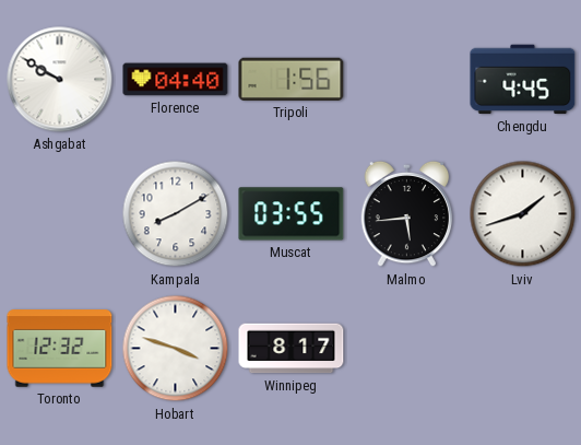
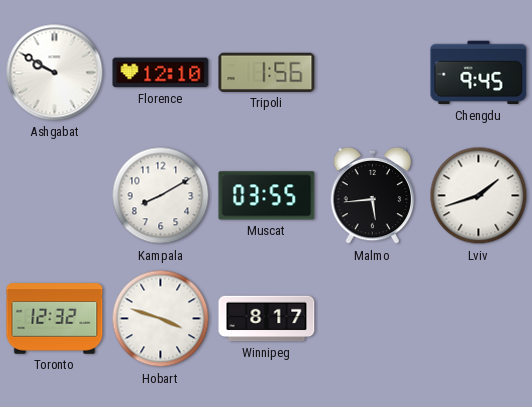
Florence: 04:40 -> 12:10
Chengdu: 4:45 -> 9:45
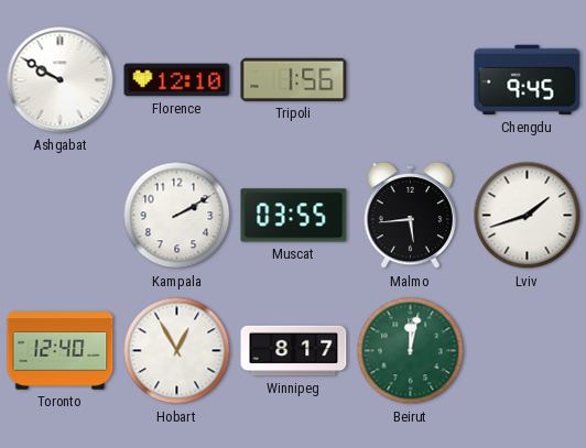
Kampala: 8:10 -> 2:10
Toronto: 12:32 -> 12:40
Hobart: 3:48 -> 12:55
Beirut: none -> 12:02
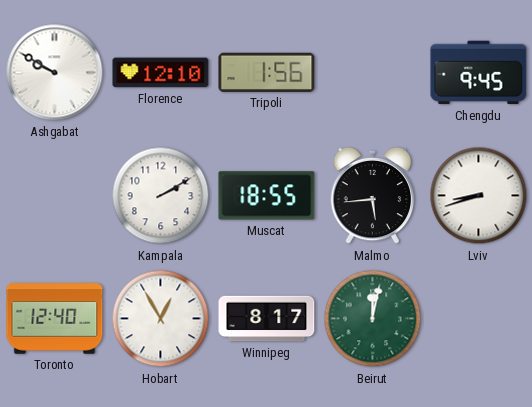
Muscat: 03:55 -> 18:55
Lviv: 1:42 -> 8:42
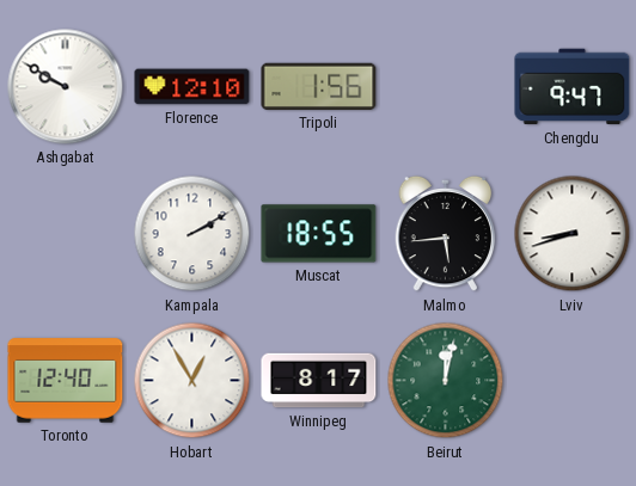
Chengdu: 9:45 -> 9:47
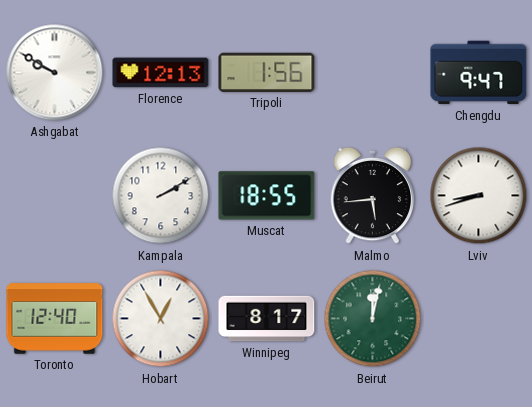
Florence: 12:10 -> 12:13
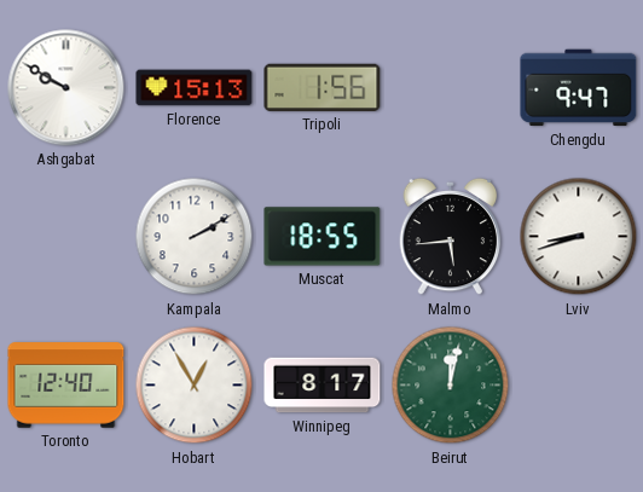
Florence: 12:13 -> 15:13
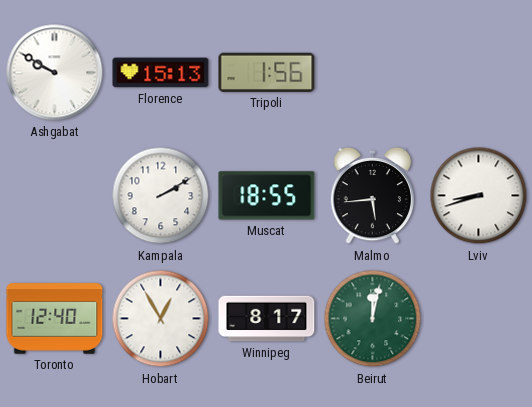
Chengdu: 9:47 -> none
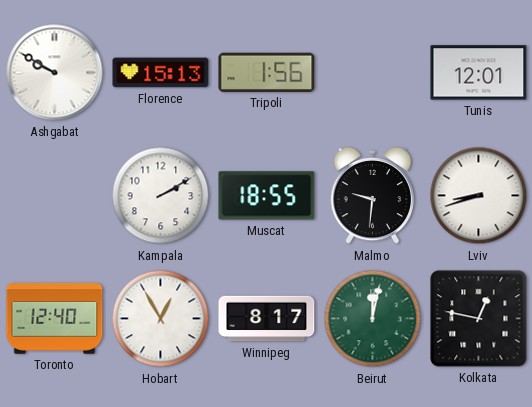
Tunis: none -> 12:01
Malmo: 5:44 -> 9:31
Kolkata: none -> 12:47
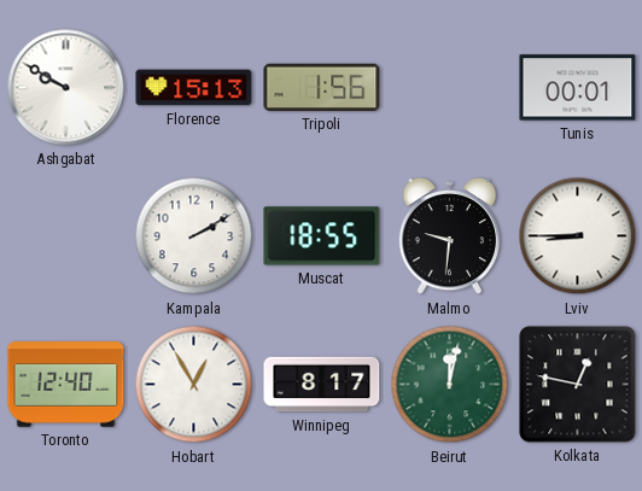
Tunis: 12:01 -> 00:01
Lviv: 8:42 -> 8:45
